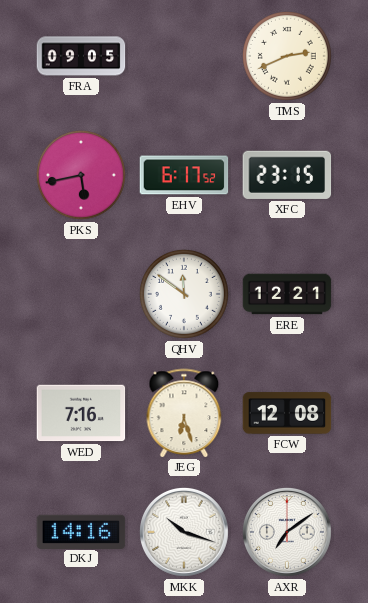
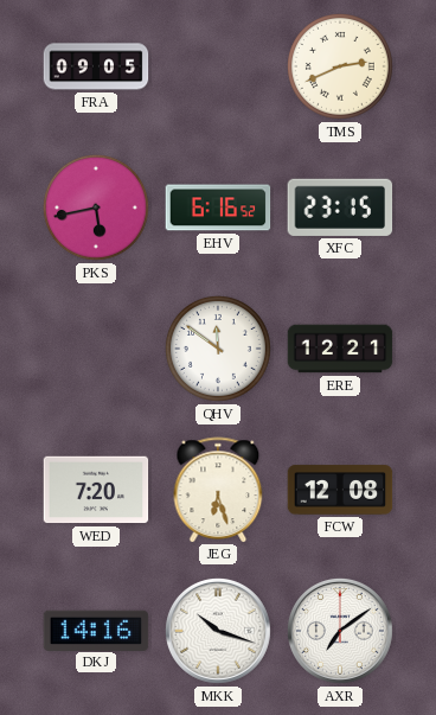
EHV: 6:17 -> 6:16
WED: 7:16 -> 7:20
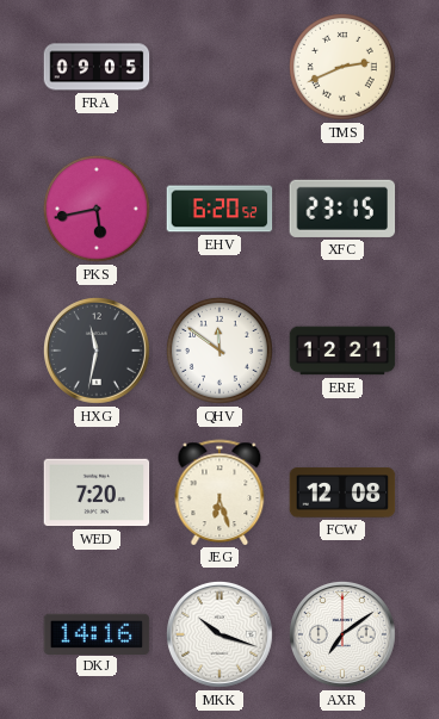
EHV: 6:16 -> 6:20
HXG: none -> 11:32
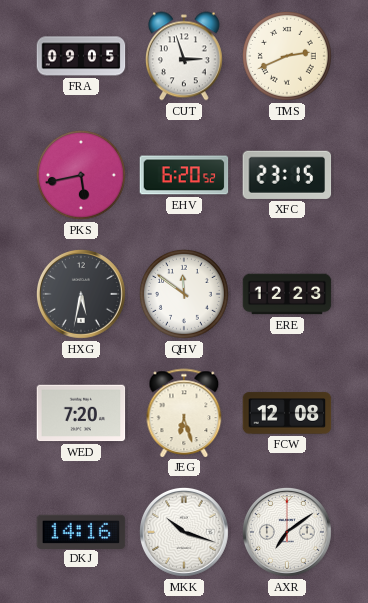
CUT: none -> 2:57
HXG: 11:32 -> 5:32
ERE: 12:21 -> 12:23
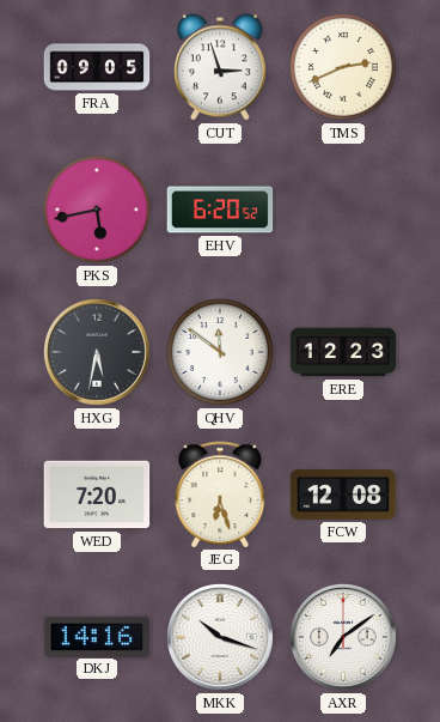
XFC: 23:15 -> none
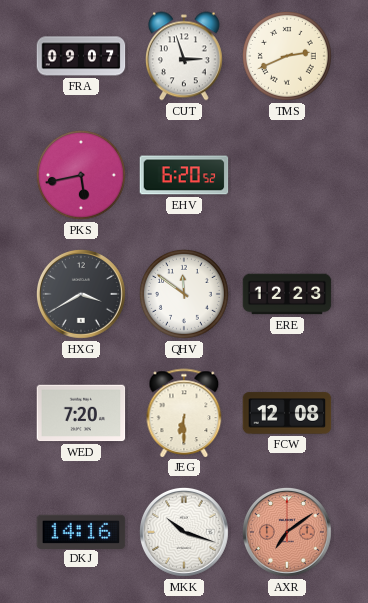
FRA: 09:05 -> 09:07
HXG: 5:32 -> 3:40
JEG: 6:27 -> 6:30
AXR dial: white -> salmon
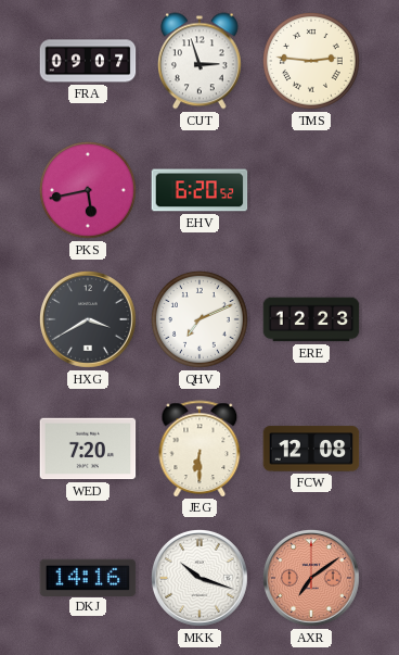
TMS: 2:41 -> 2:46
QHV: 11:51 -> 7:11
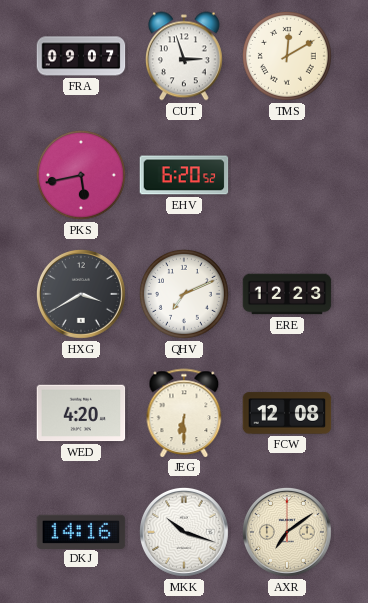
TMS: 2:46 -> 12:10
WED: 7:20 -> 4:20
AXR dial: salmon -> cream
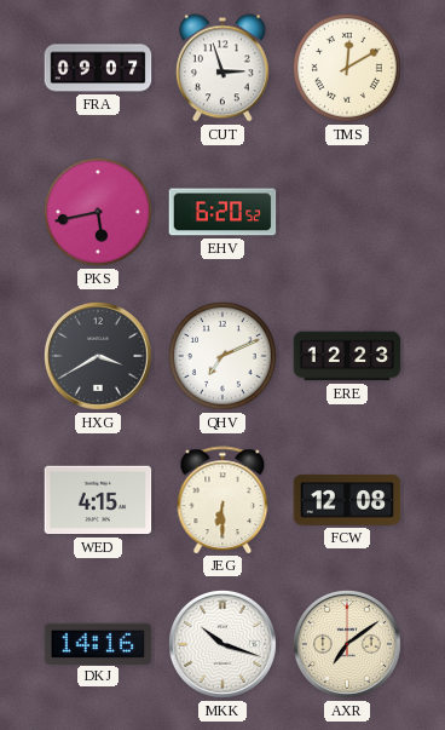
WED: 4:20 -> 4:15
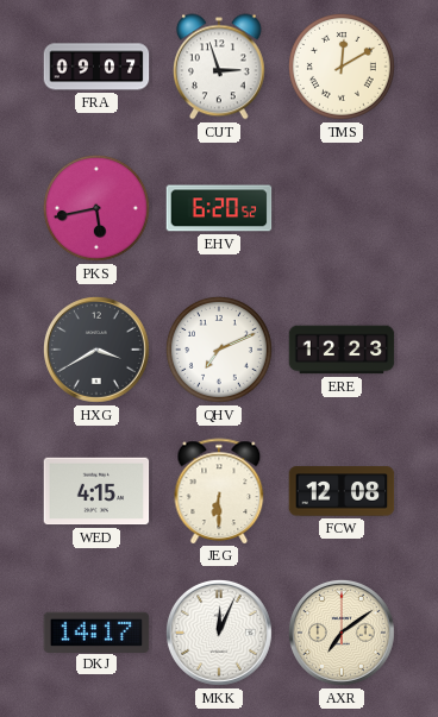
DKJ: 14:16 -> 14:17
MKK: 10:18 -> 12:04
